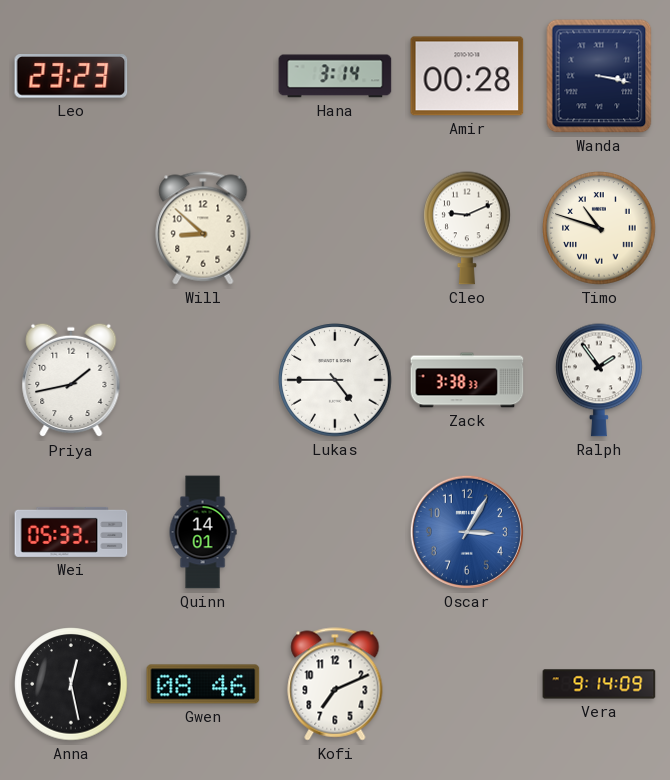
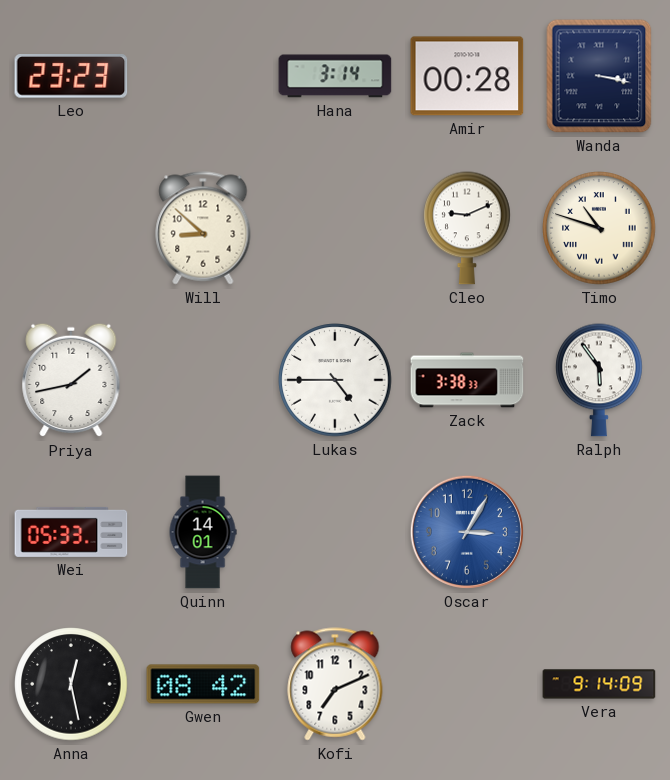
Ralph: 1:54 -> 5:54
Gwen: 08:46 -> 08:42
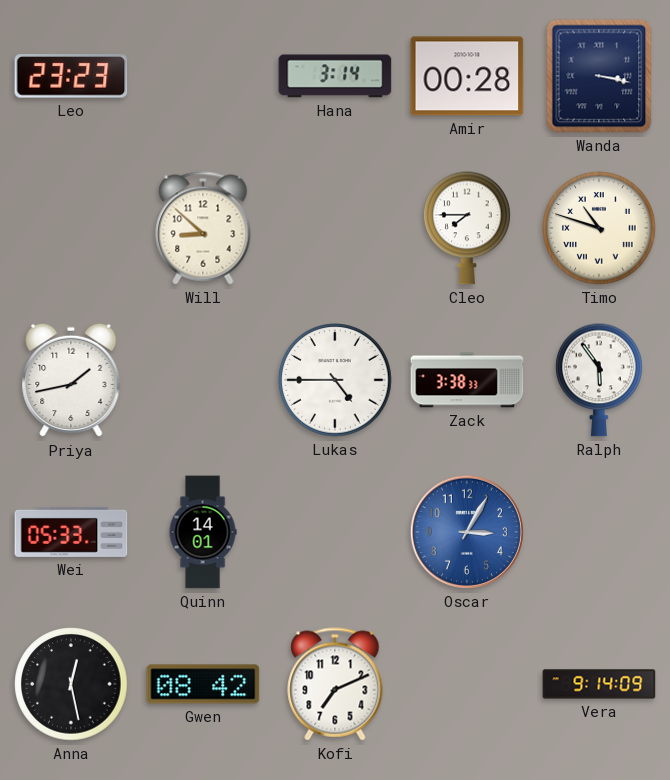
Cleo: 9:11 -> 7:45
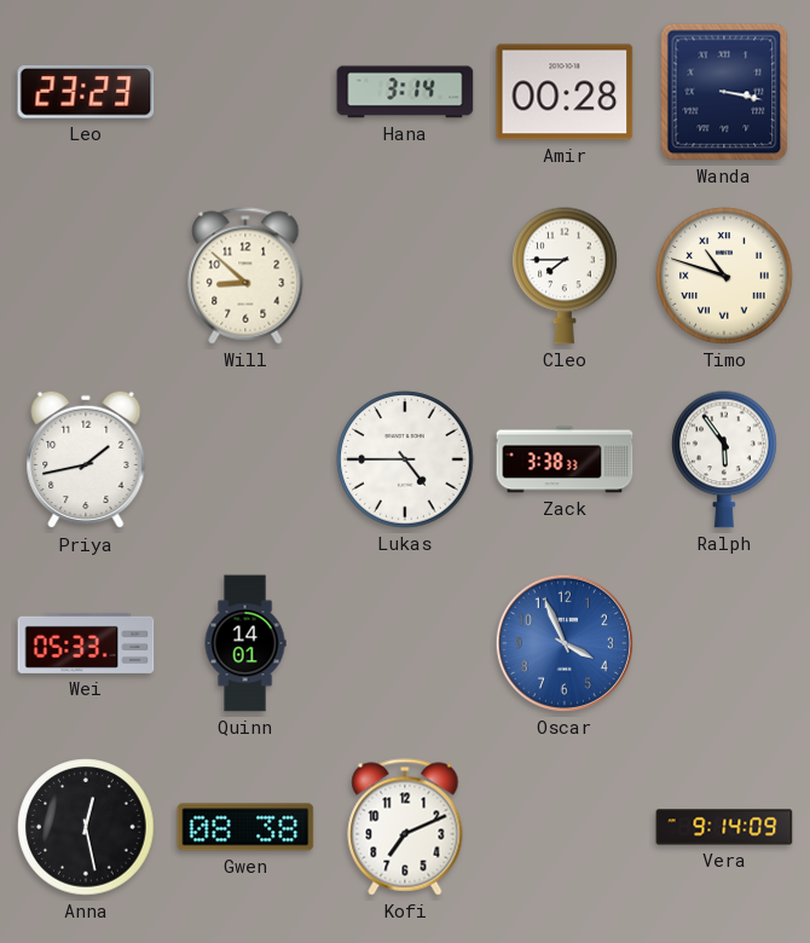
Oscar: 3:05 -> 3:56
Gwen: 08:42 -> 08:38
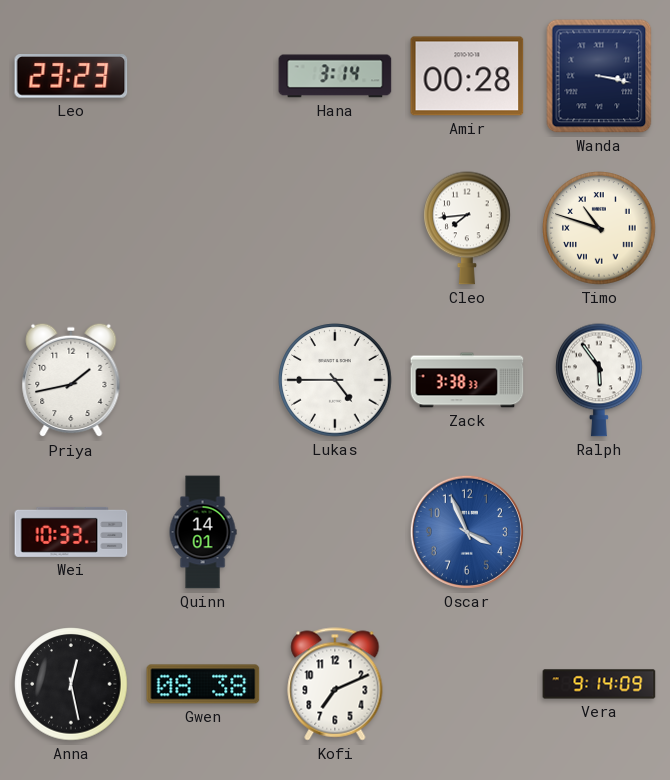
Will: 8:52 -> none
Cleo: 7:45 -> 7:44
Wei: 05:33 -> 10:33
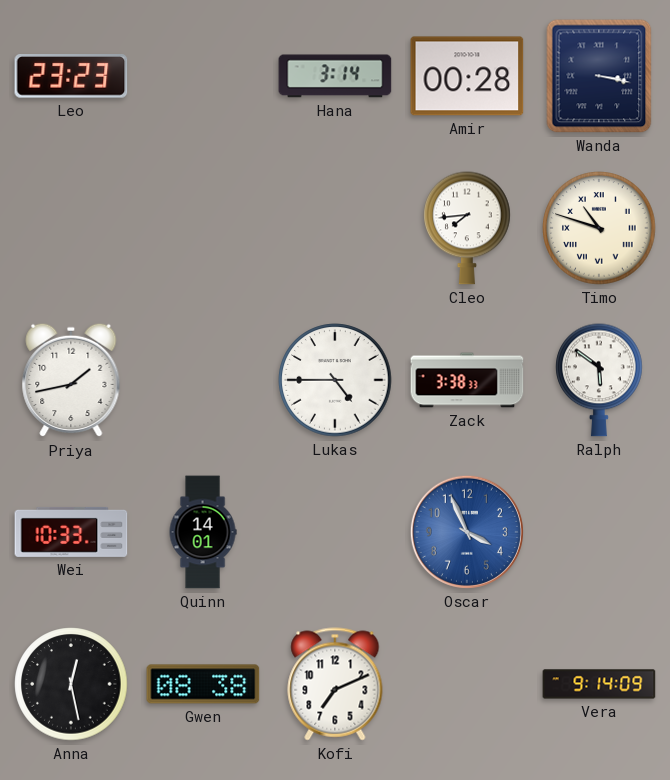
Ralph: 5:54 -> 5:51
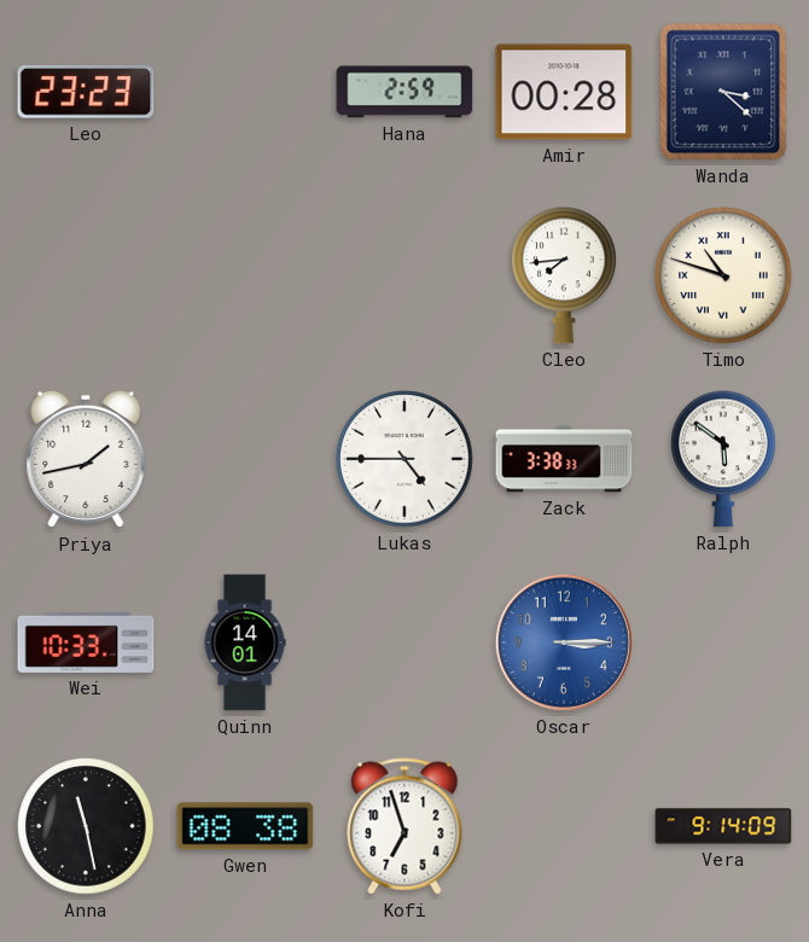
Hana: 3:14 -> 2:59
Wanda: 3:17 -> 3:22
Oscar: 3:56 -> 3:15
Anna: 12:28 -> 11:28
Kofi: 7:11 -> 6:57
